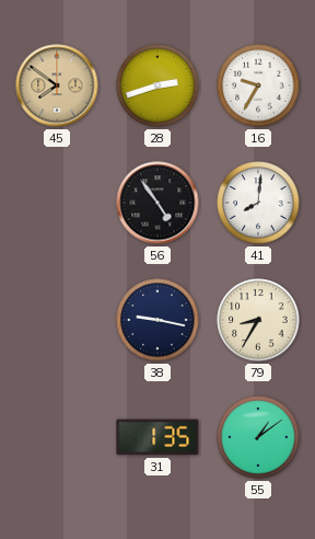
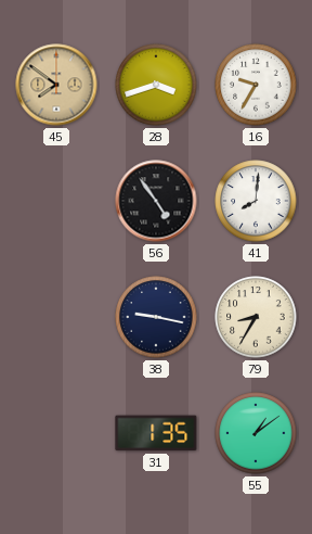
28: 2:42 -> 3:42
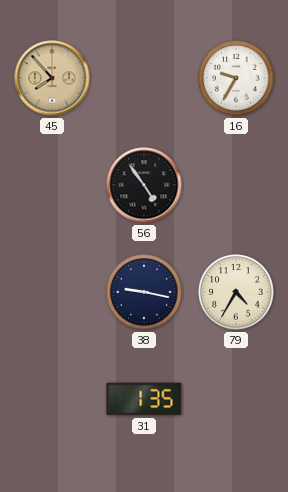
45: 7:51 -> 7:53
28: 3:42 -> none
41: 8:01 -> none
79: 8:35 -> 4:35
55: 1:09 -> none
